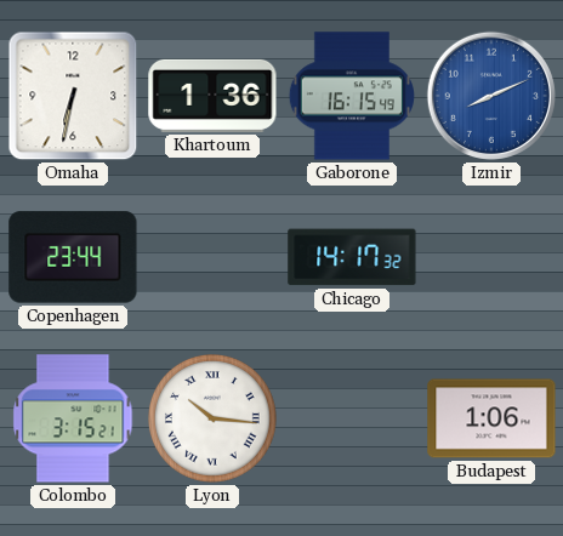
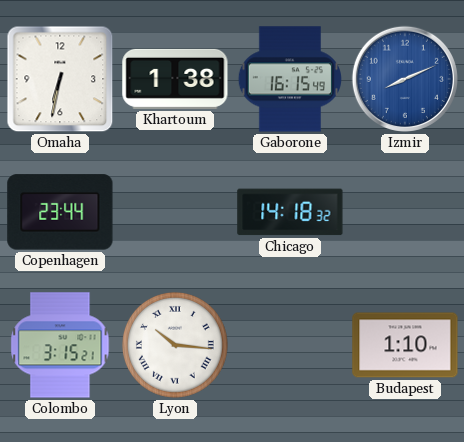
Khartoum: 1:36 -> 1:38
Chicago: 14:17 -> 14:18
Budapest: 1:06 -> 1:10
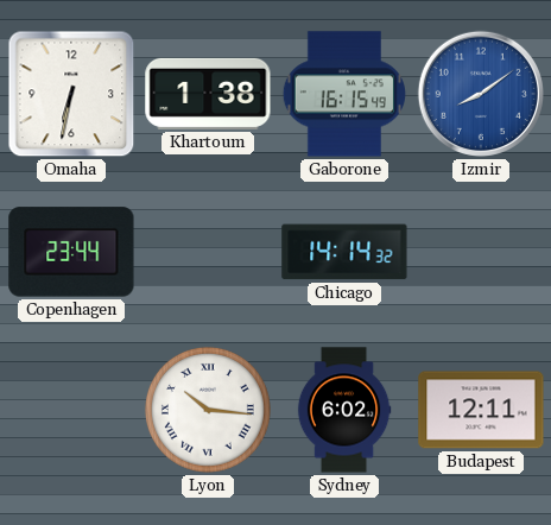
Izmir: 8:11 -> 8:09
Chicago: 14:18 -> 14:14
Colombo: 3:15 -> none
Sydney: none -> 6:02
Budapest: 1:10 -> 12:11
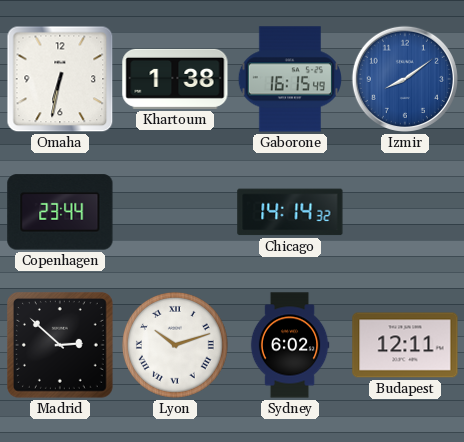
Madrid: none -> 2:52
Lyon: 10:16 -> 10:12
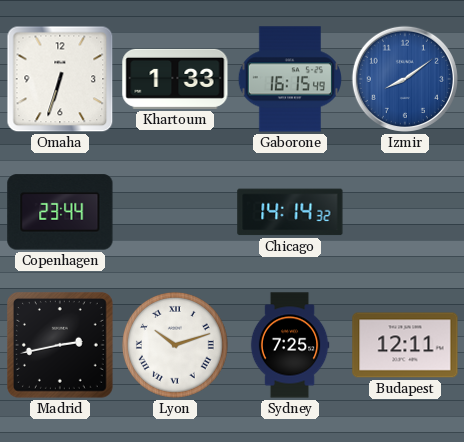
Omaha: 6:32 -> 6:33
Khartoum: 1:38 -> 1:33
Madrid: 2:52 -> 2:43
Sydney: 6:02 -> 7:25
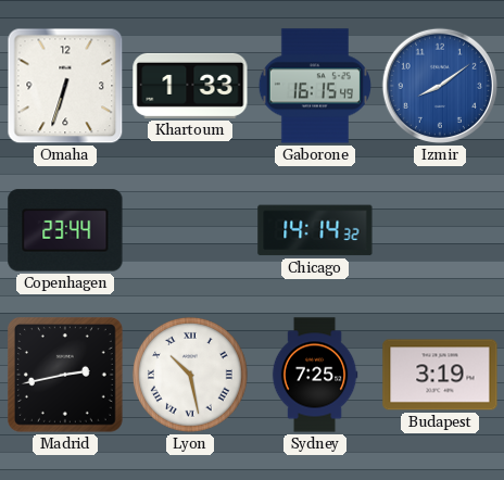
Lyon: 10:12 -> 10:28
Budapest: 12:11 -> 3:19
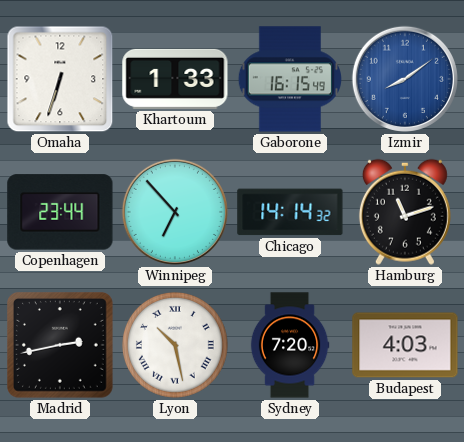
Winnipeg: none -> 6:53
Hamburg: none -> 11:12
Sydney: 7:25 -> 7:20
Budapest: 3:19 -> 4:03
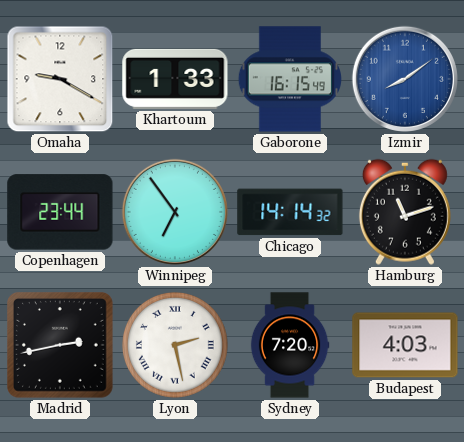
Omaha: 6:33 -> 9:20
Winnipeg: 6:53 -> 6:54
Lyon: 10:28 -> 2:28
